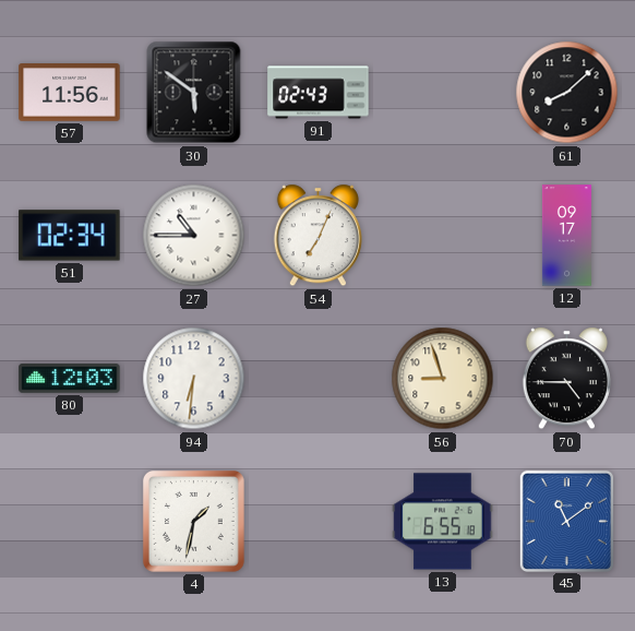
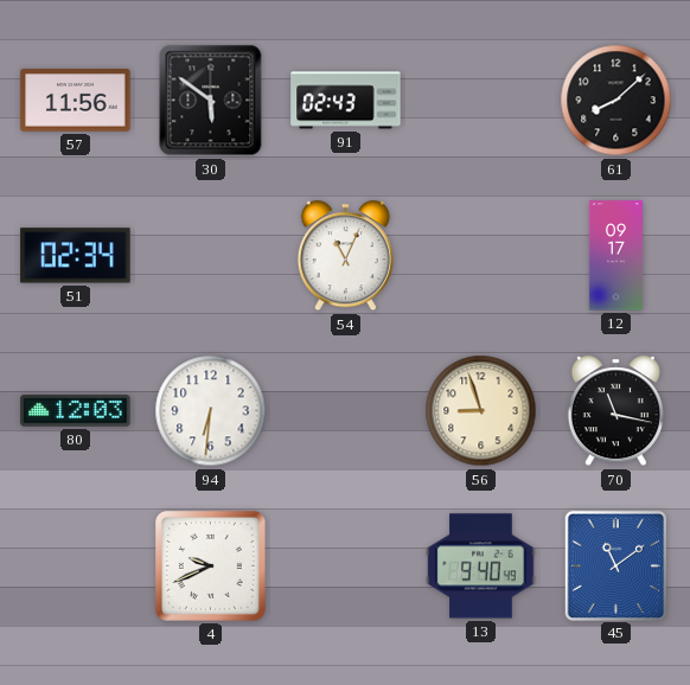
27: 10:45 -> none
54: 7:04 -> 11:04
70: 4:45 -> 11:17
4: 1:32 -> 9:41
13: 6:55 -> 9:40
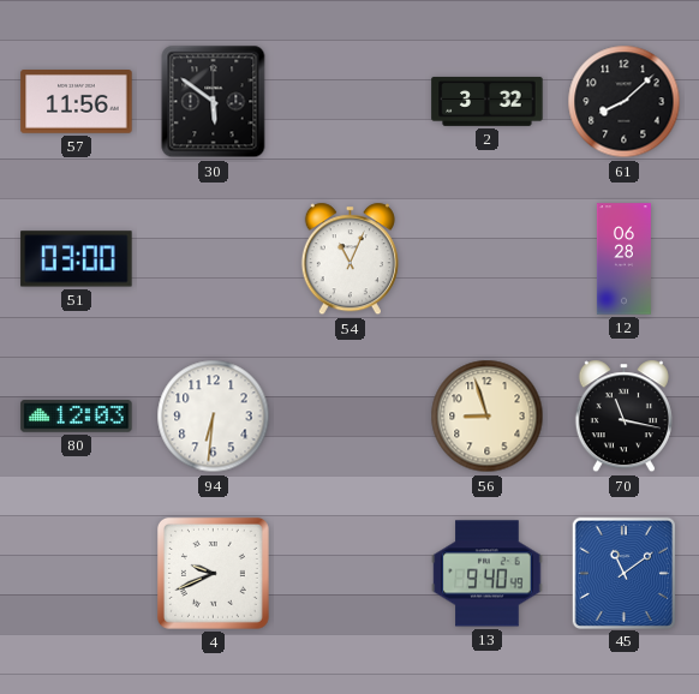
91: 02:43 -> none
2: none -> 3:32
51: 02:34 -> 03:00
12: 09:17 -> 06:28
